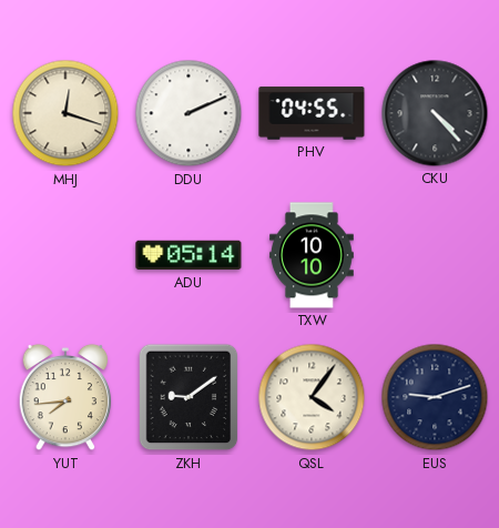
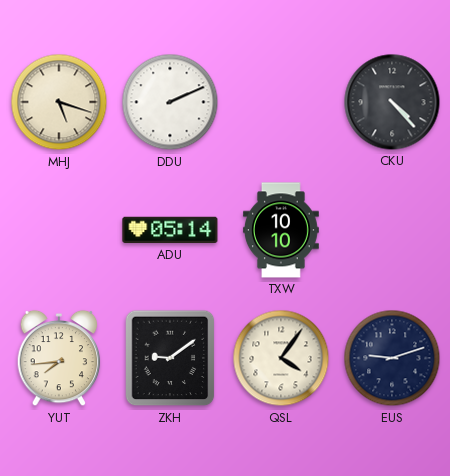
MHJ: 12:18 -> 5:18
PHV: 04:55 -> none
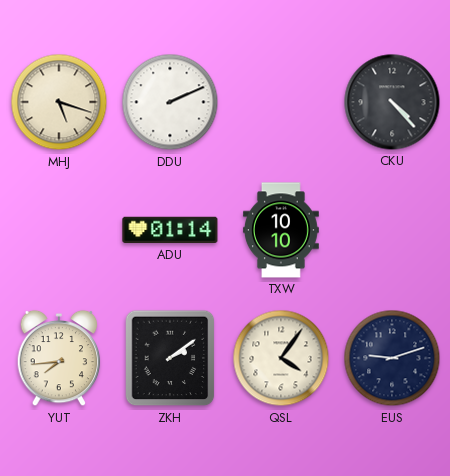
ADU: 05:14 -> 01:14
ZKH: 9:09 -> 2:09
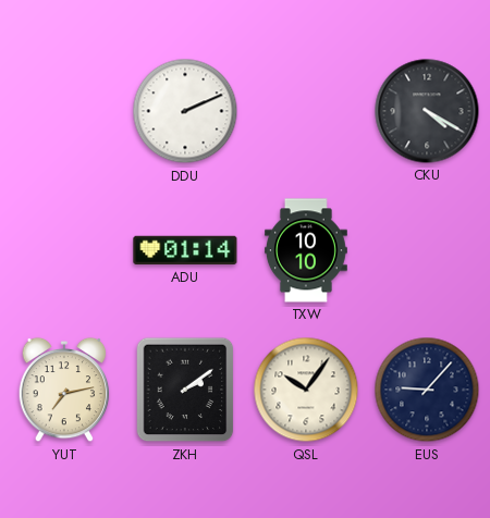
MHJ: 5:18 -> none
CKU: 4:23 -> 4:20
YUT: 7:44 -> 7:13
QSL: 4:06 -> 10:06
EUS: 9:12 -> 9:07
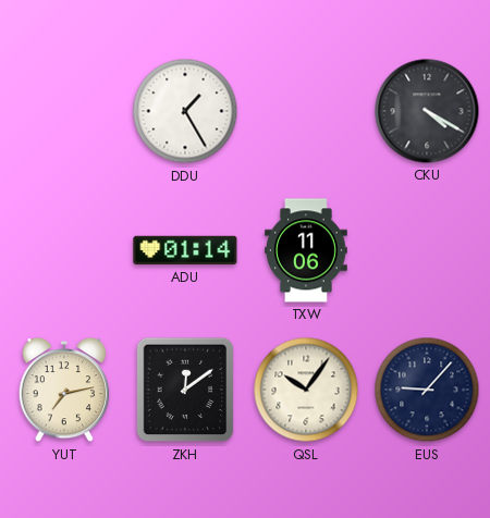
DDU: 2:11 -> 1:25
TXW: 10:10 -> 11:06
ZKH: 2:09 -> 12:09
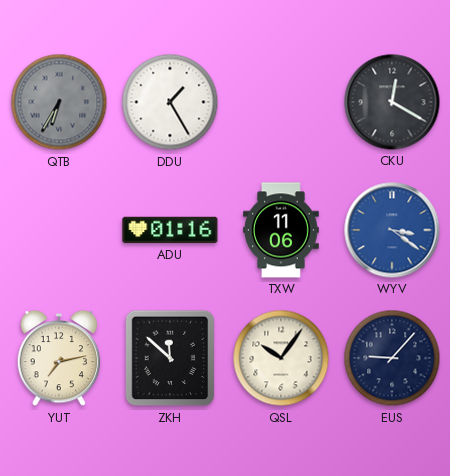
QTB: none -> 6:35
CKU: 4:20 -> 12:20
ADU: 01:14 -> 01:16
WYV: none -> 3:21
ZKH: 12:09 -> 11:52
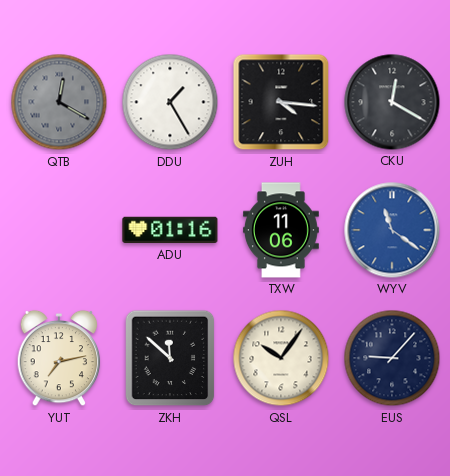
QTB: 6:35 -> 12:20
ZUH: none -> 4:16
WYV: 3:21 -> 11:21
